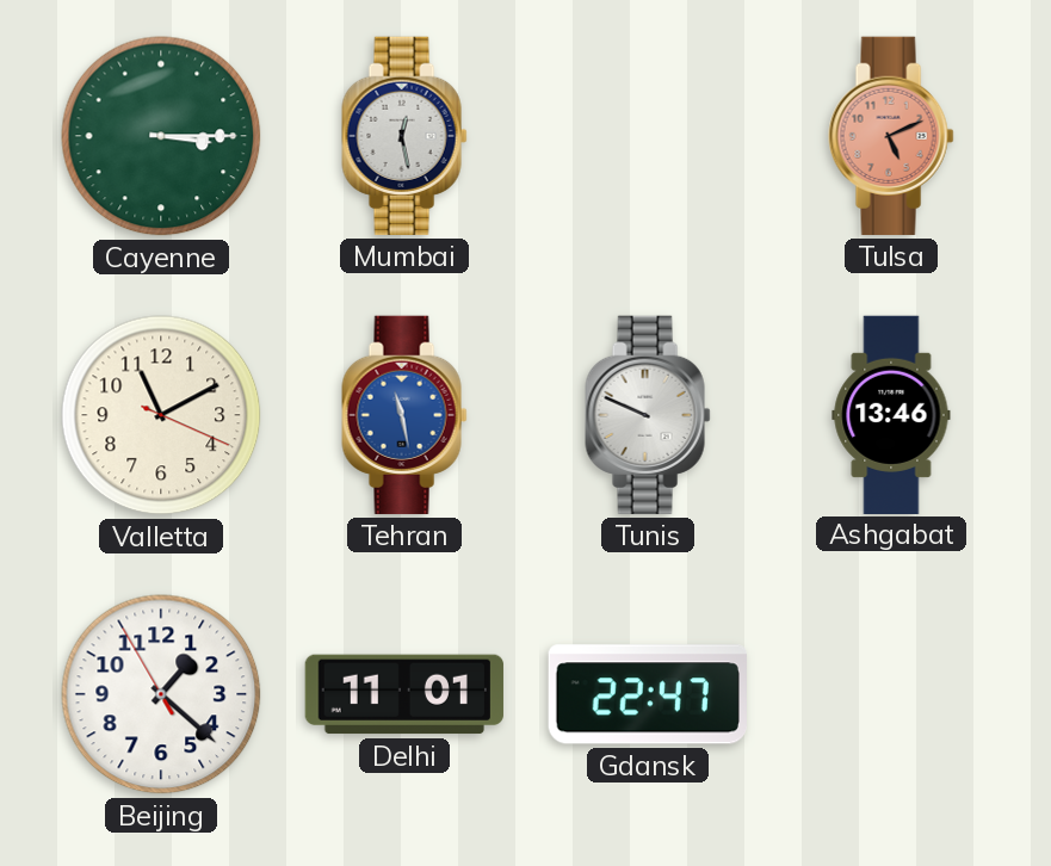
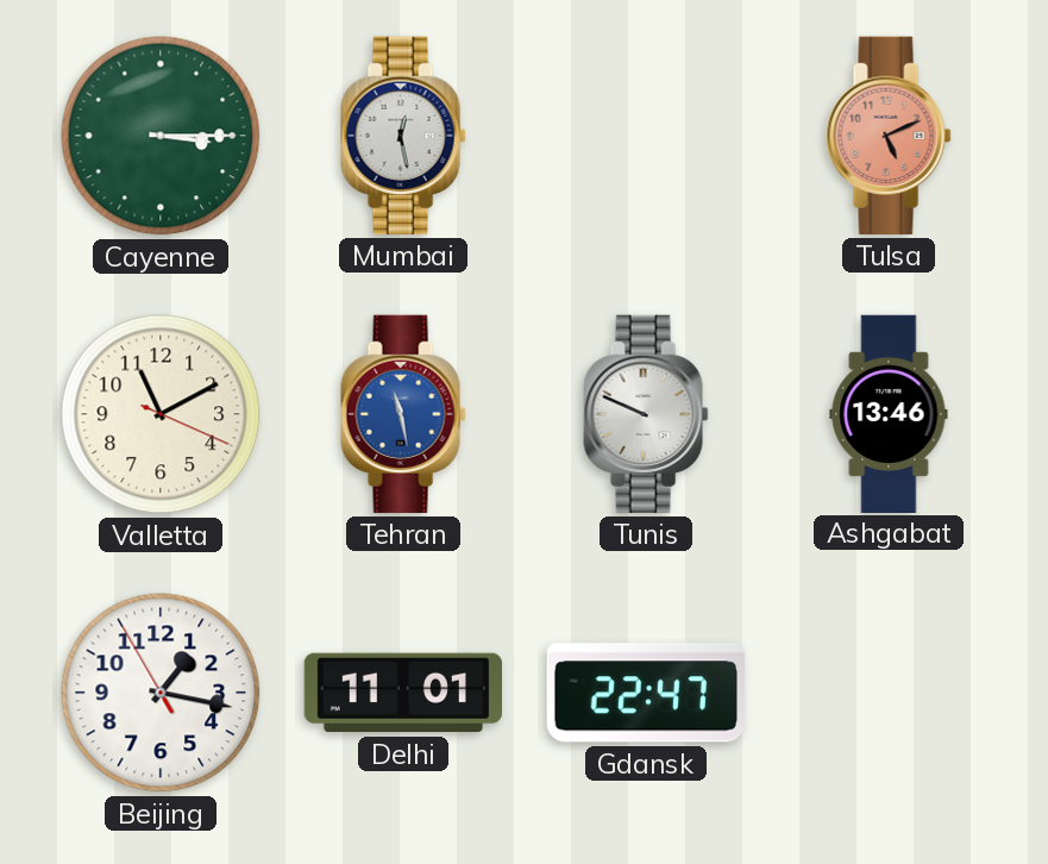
Beijing: 1:21 -> 1:16
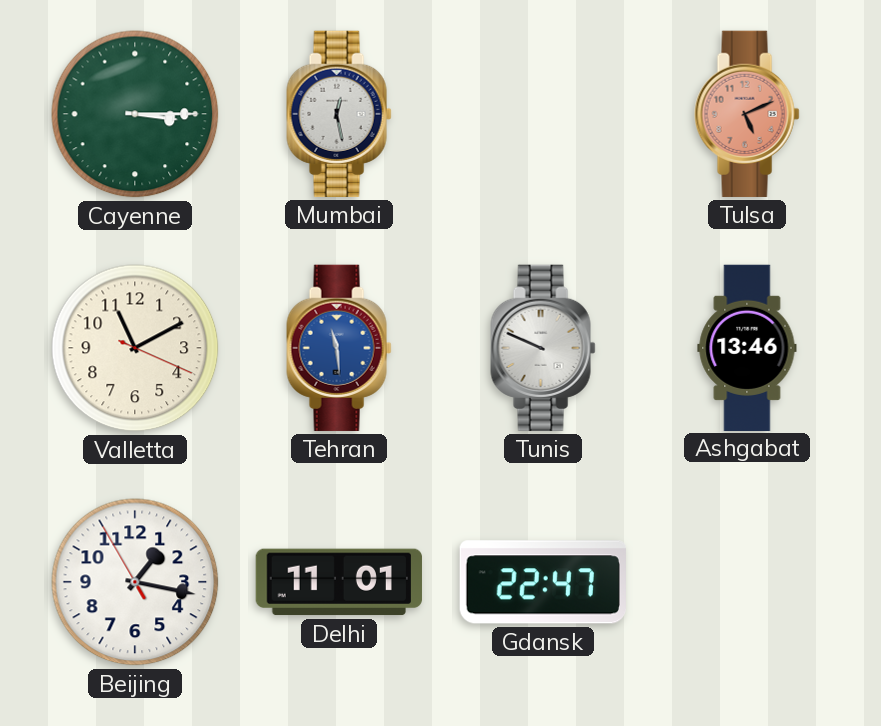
Tehran: 11:28 -> 11:29
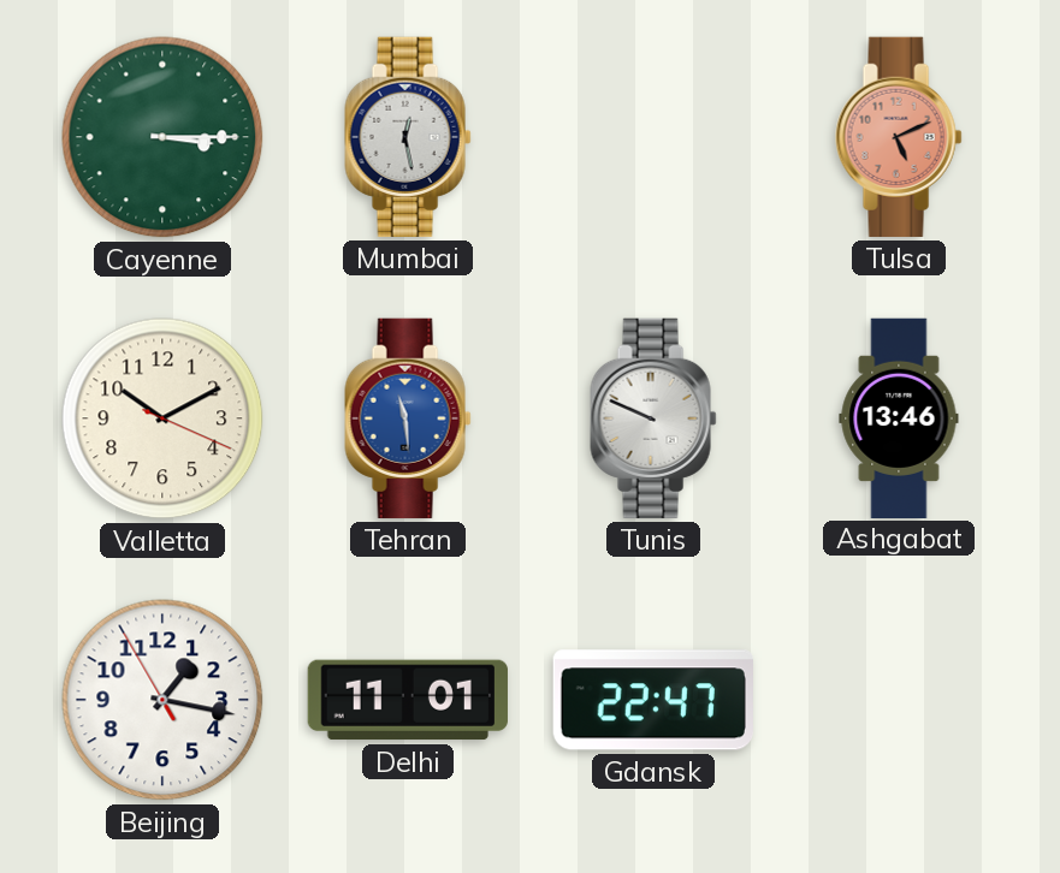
Valletta: 11:10 -> 10:10
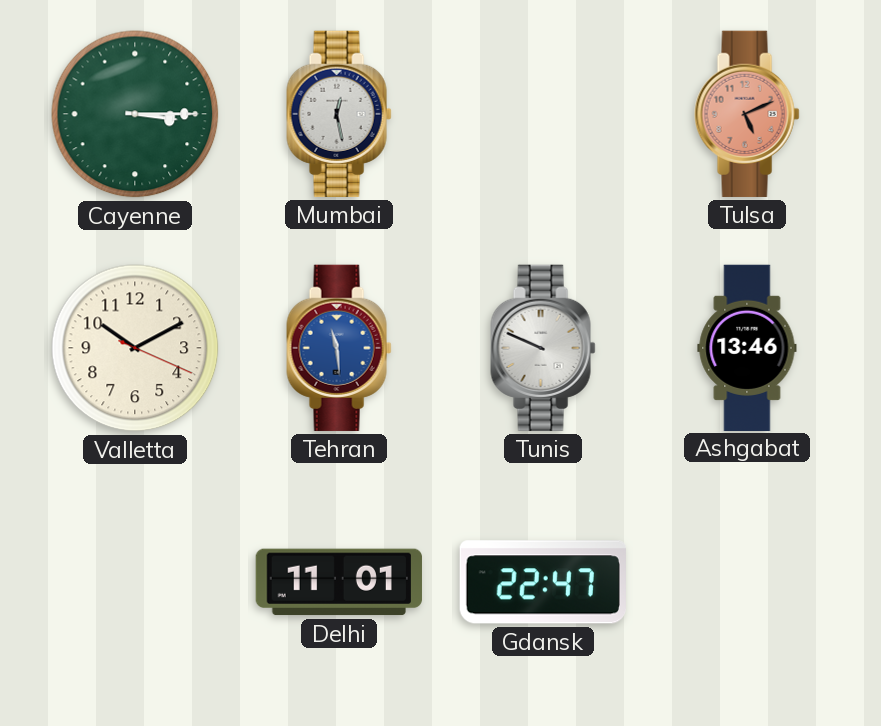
Beijing: 1:16 -> none
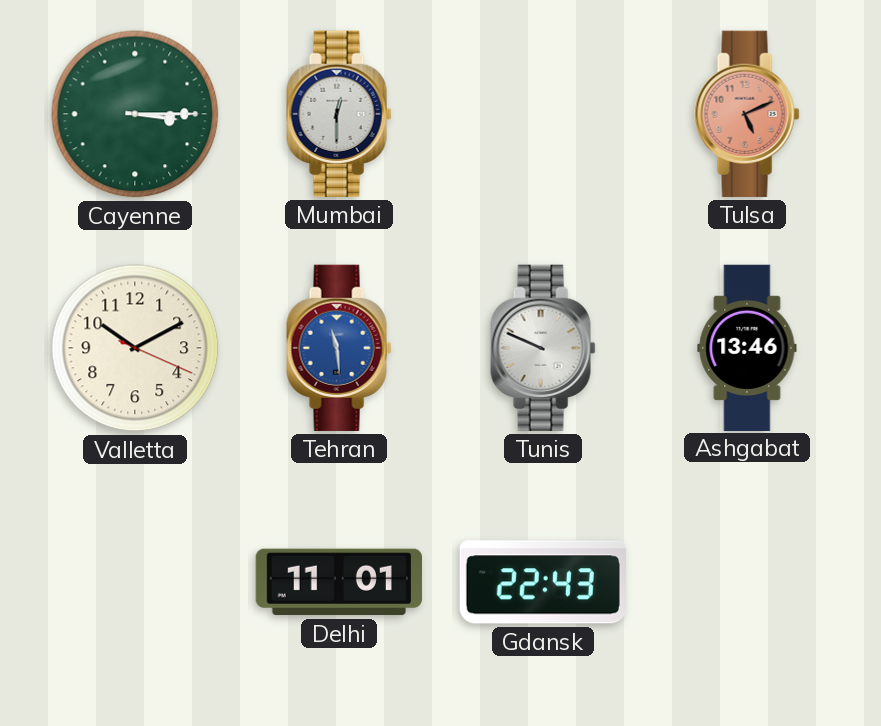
Mumbai: 12:28 -> 12:30
Gdansk: 22:47 -> 22:43
